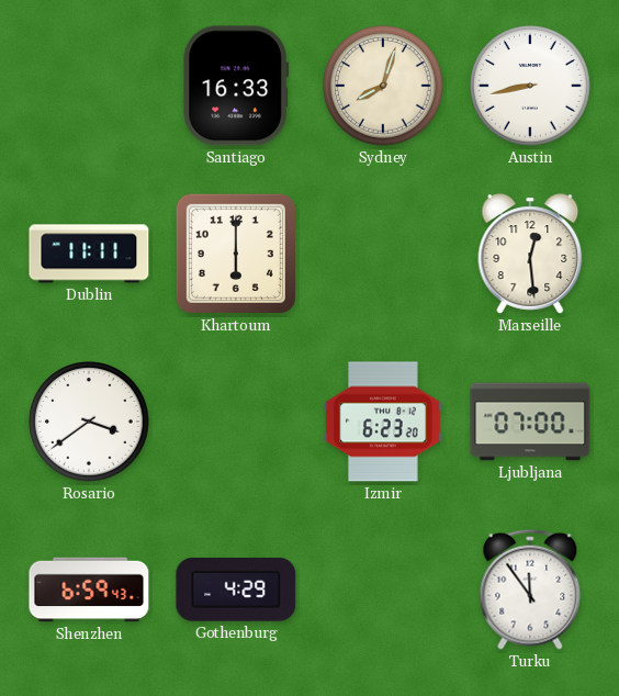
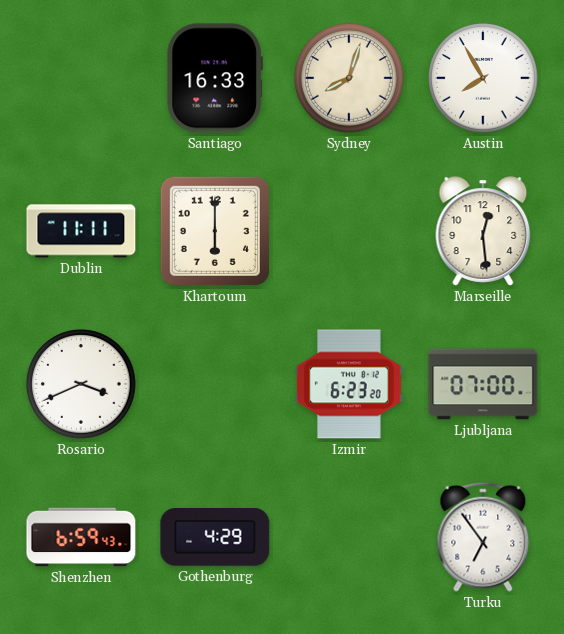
Austin: 8:43 -> 7:55
Rosario: 3:39 -> 3:41
Turku: 11:54 -> 6:54
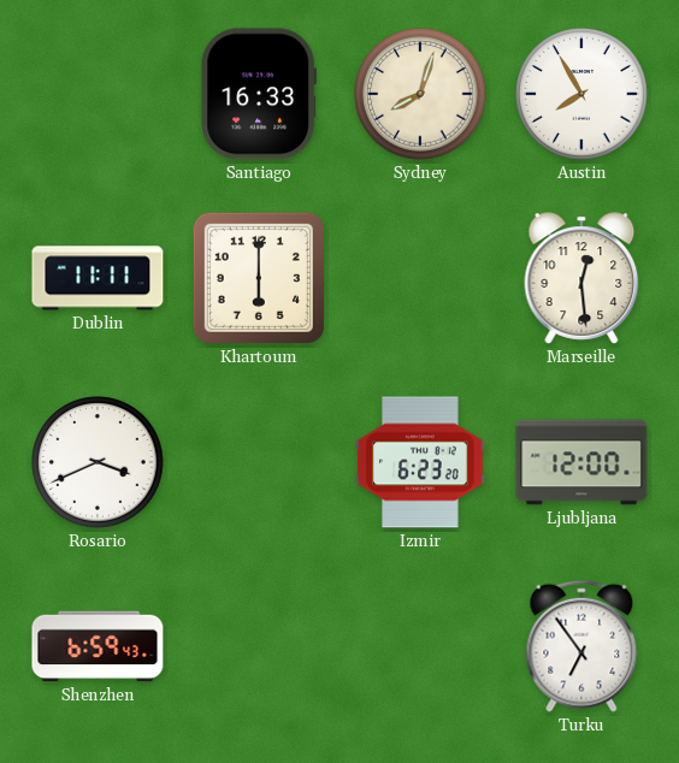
Ljubljana: 07:00 -> 12:00
Gothenburg: 4:29 -> none
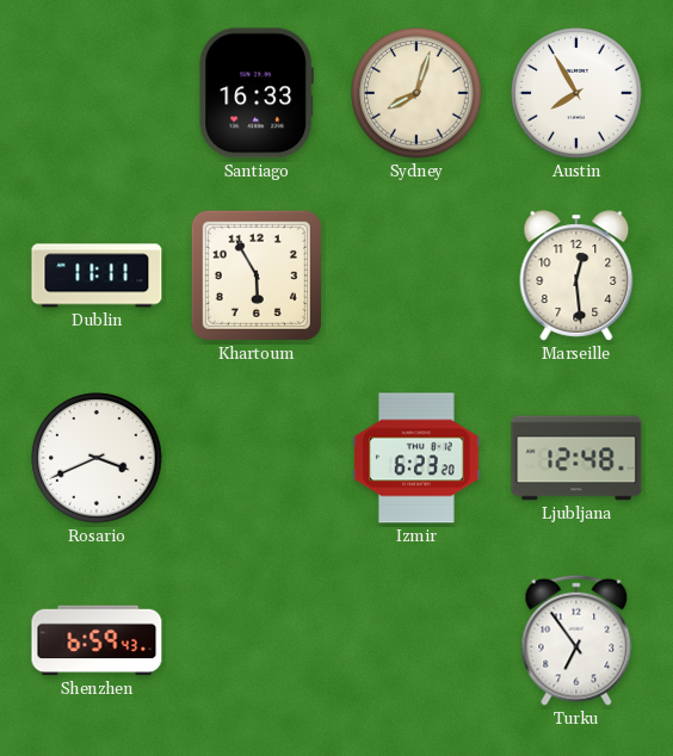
Khartoum: 6:00 -> 5:55
Ljubljana: 12:00 -> 12:48
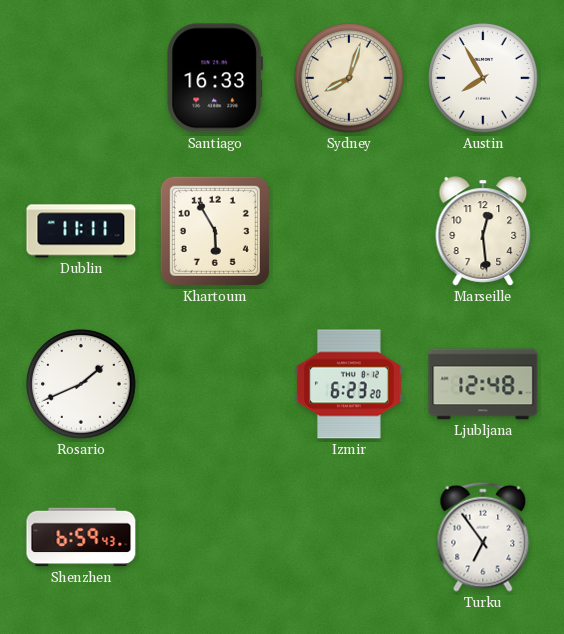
Rosario: 3:41 -> 1:41
